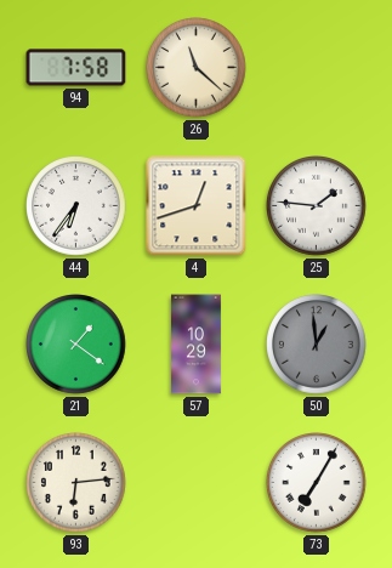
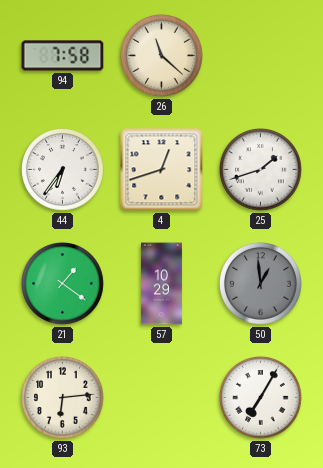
25: 1:46 -> 1:42
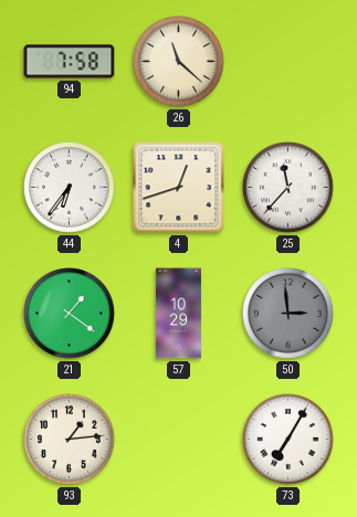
25: 1:42 -> 11:37
50: 12:59 -> 2:59
93: 6:14 -> 1:14
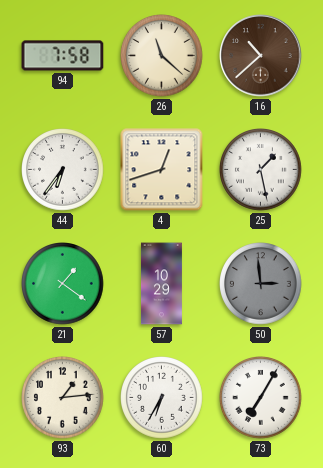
16: none -> 10:38
25: 11:37 -> 1:28
60: none -> 6:35
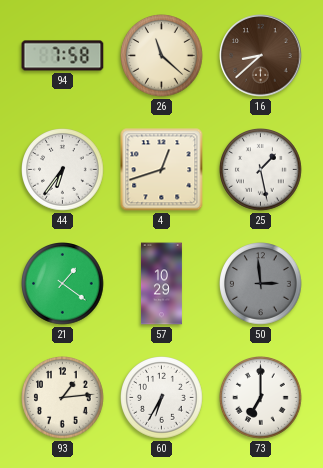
16: 10:38 -> 8:38
73: 7:05 -> 7:00
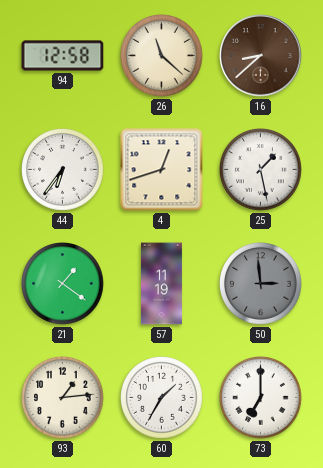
94: 7:58 -> 12:58
57: 10:29 -> 11:19
60: 6:35 -> 1:35
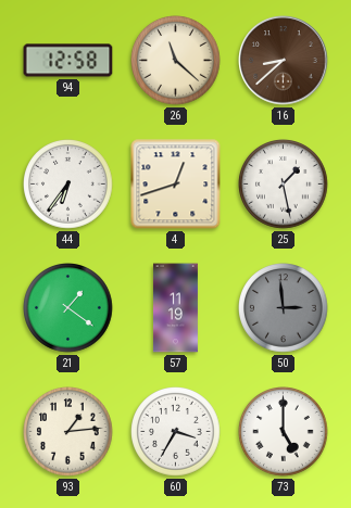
60: 1:35 -> 3:35
73: 7:00 -> 5:00
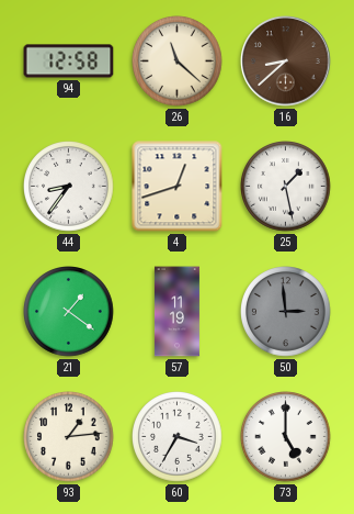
44: 6:36 -> 8:36
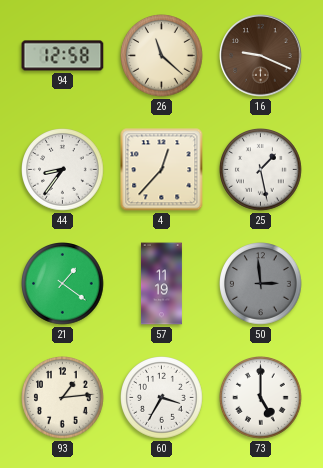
16: 8:38 -> 9:19
4: 12:42 -> 12:37
